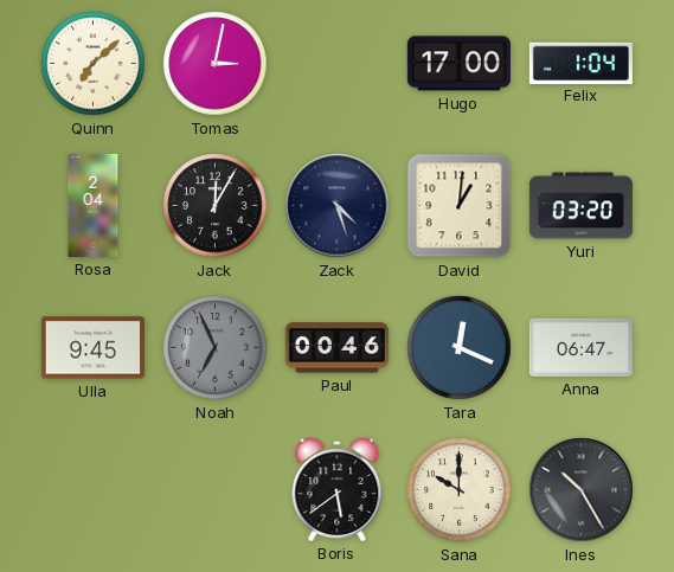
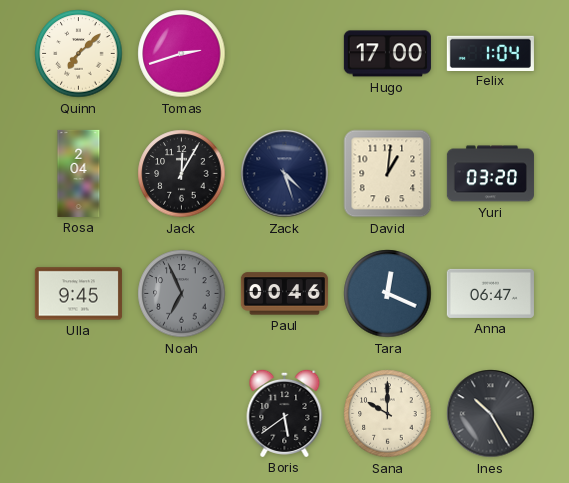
Tomas: 3:02 -> 2:42
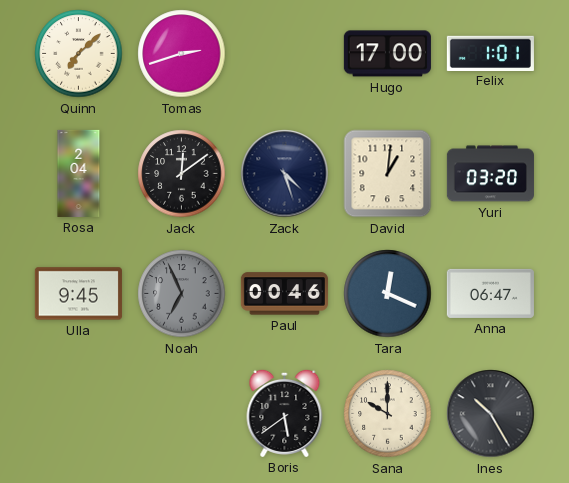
Felix: 1:04 -> 1:01
Jack: 12:05 -> 12:09
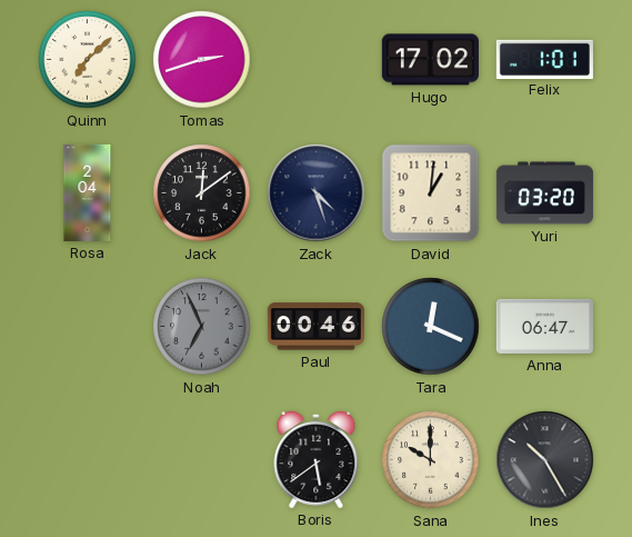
Hugo: 17:00 -> 17:02
Ulla: 9:45 -> none
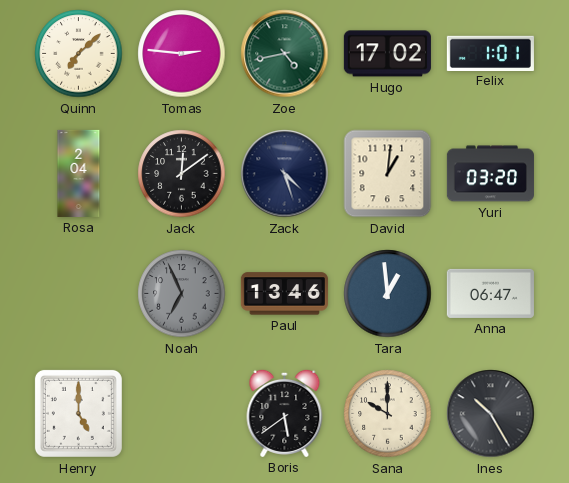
Tomas: 2:42 -> 2:46
Zoe: none -> 4:43
Paul: 00:46 -> 13:46
Tara: 12:19 -> 12:59
Henry: none -> 5:00
